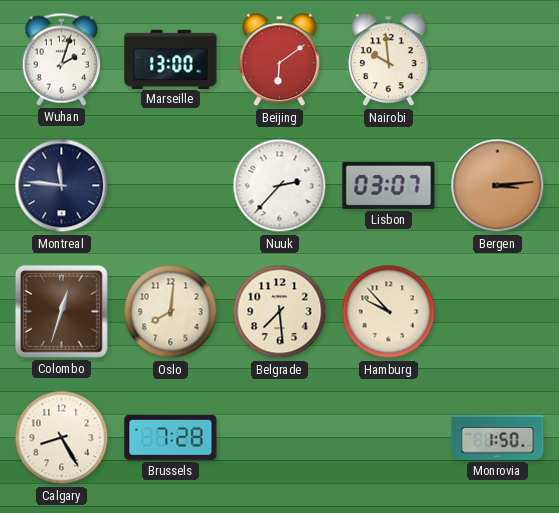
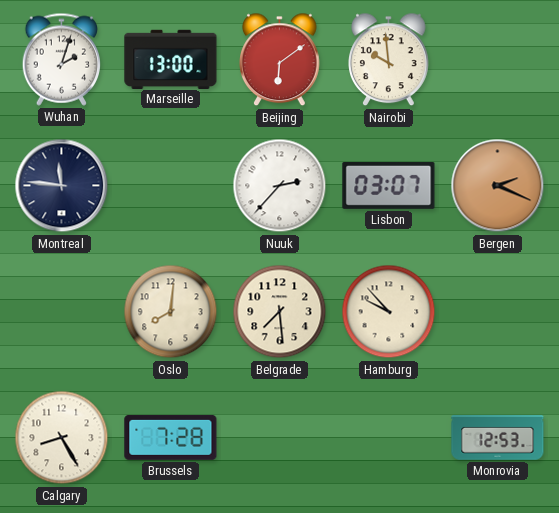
Bergen: 3:14 -> 2:19
Colombo: 12:33 -> none
Monrovia: 1:50 -> 12:53
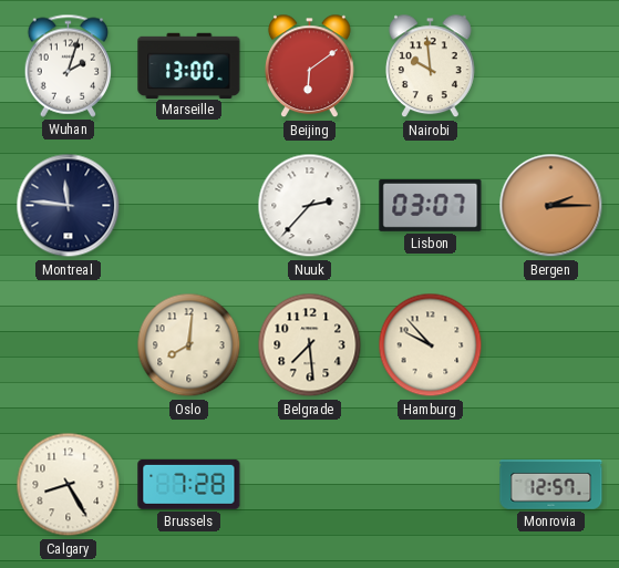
Bergen: 2:19 -> 2:15
Monrovia: 12:53 -> 12:57
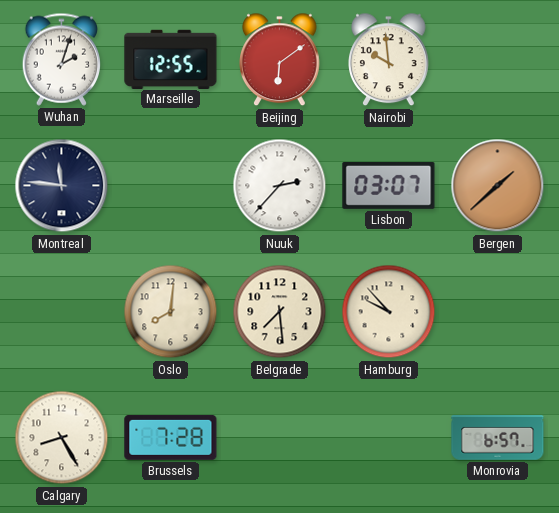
Marseille: 13:00 -> 12:55
Bergen: 2:15 -> 1:38
Monrovia: 12:57 -> 6:57
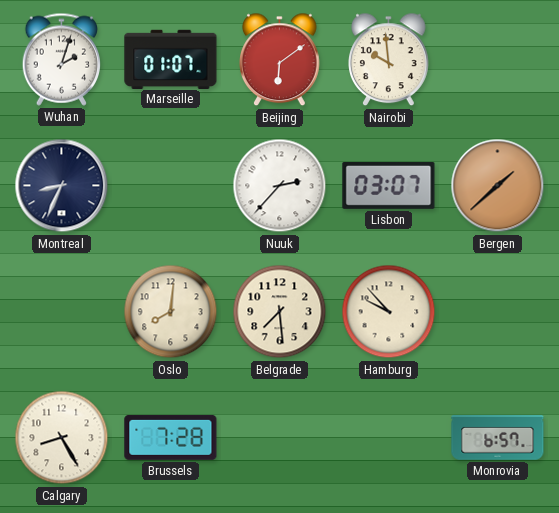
Marseille: 12:55 -> 01:07
Montreal: 11:46 -> 8:34
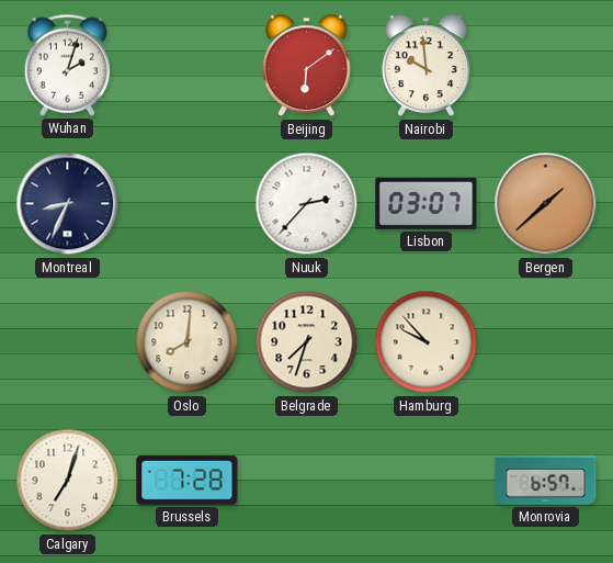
Marseille: 01:07 -> none
Belgrade: 7:29 -> 7:33
Calgary: 8:25 -> 7:03
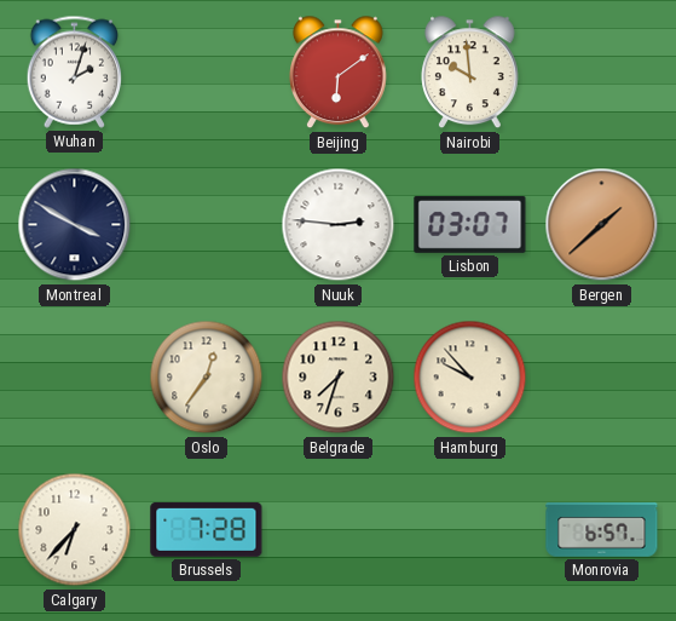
Montreal: 8:34 -> 3:50
Nuuk: 2:37 -> 2:46
Oslo: 8:01 -> 12:36
Calgary: 7:03 -> 6:37
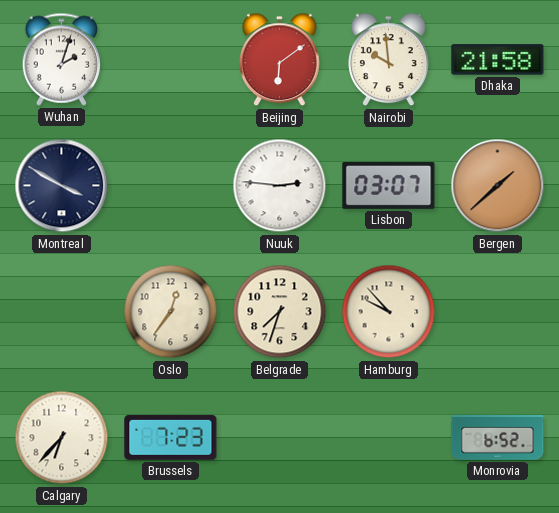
Dhaka: none -> 21:58
Brussels: 7:28 -> 7:23
Monrovia: 6:57 -> 6:52
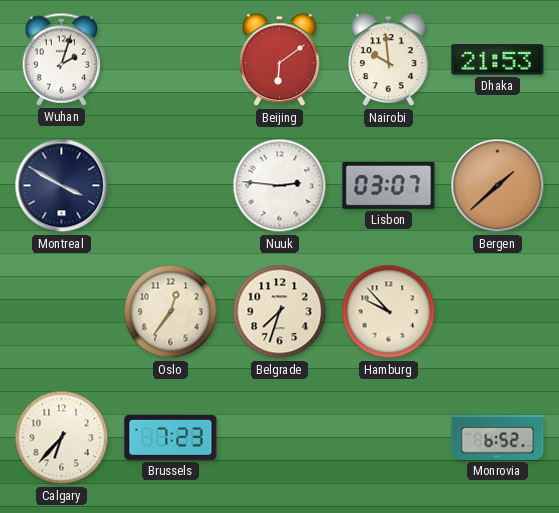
Dhaka: 21:58 -> 21:53
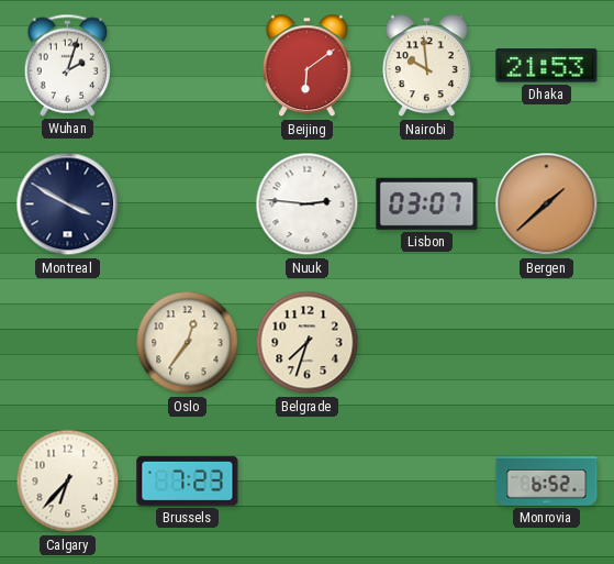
Hamburg: 9:53 -> none
